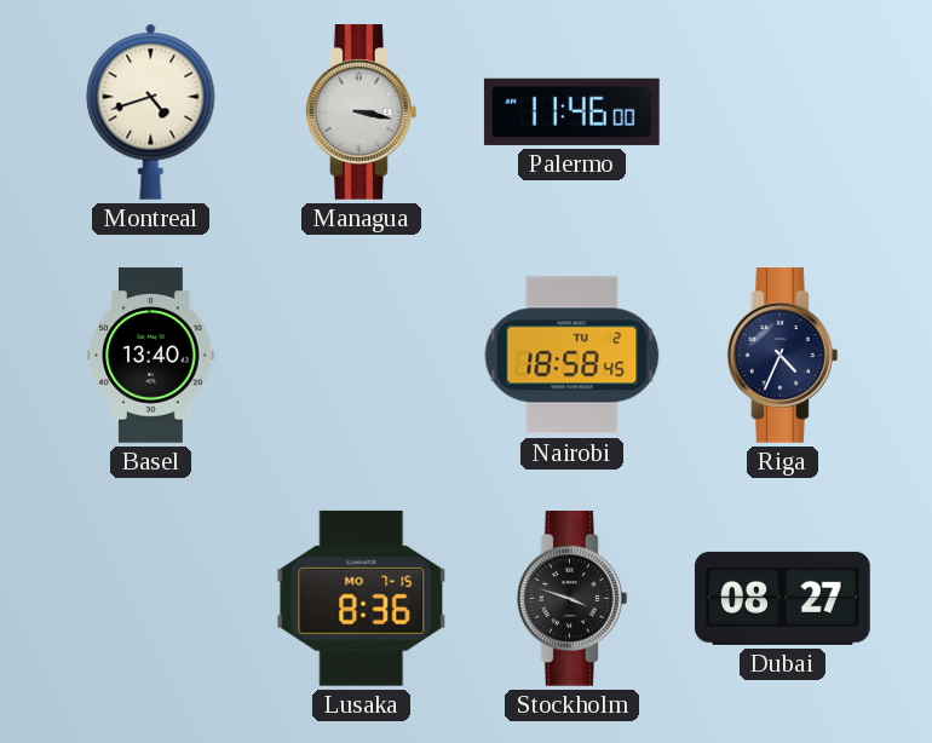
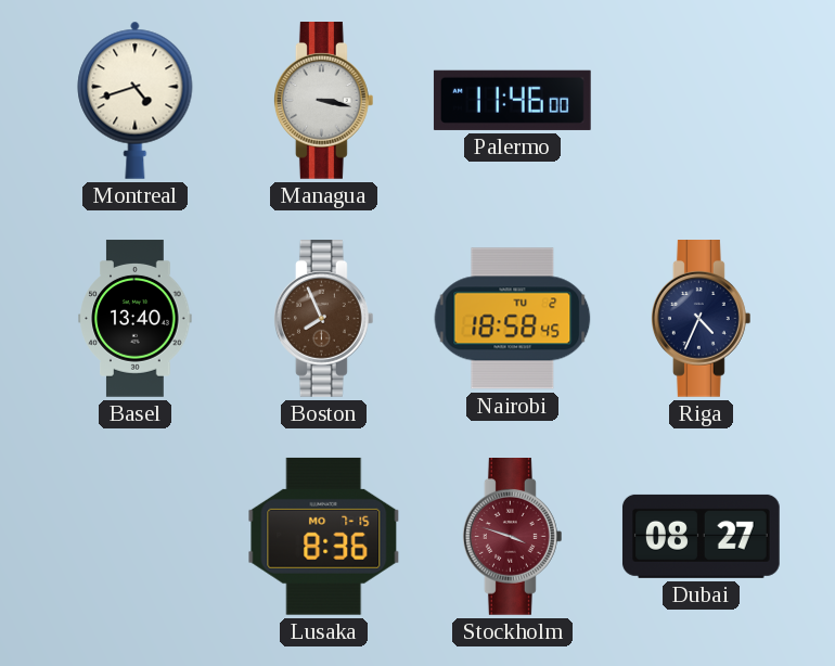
Boston: none -> 7:56
Stockholm dial: black -> burgundy
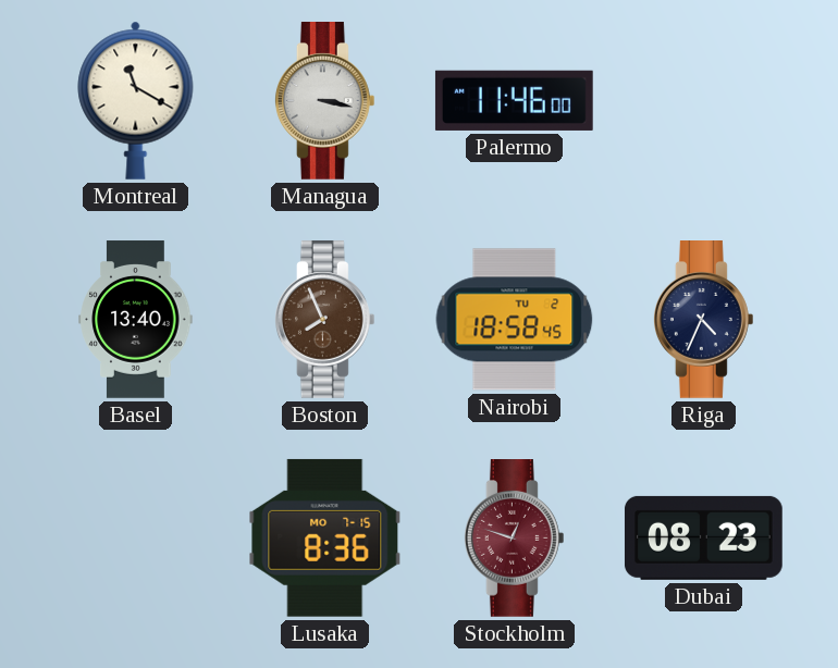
Montreal: 4:42 -> 11:20
Stockholm: 3:48 -> 12:48
Dubai: 08:27 -> 08:23
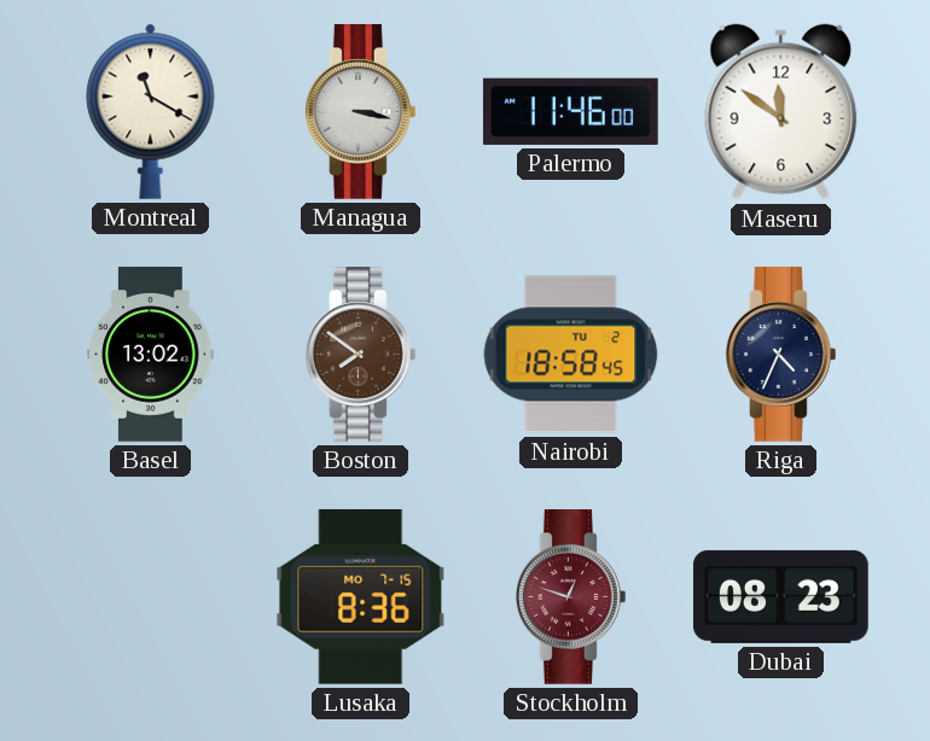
Maseru: none -> 11:51
Basel: 13:40 -> 13:02
Boston: 7:56 -> 7:51
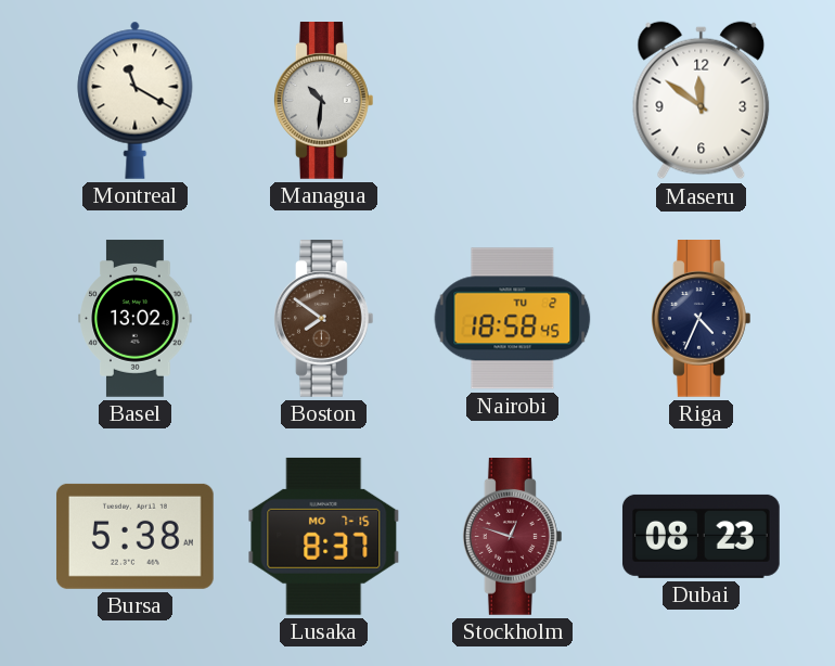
Managua: 3:17 -> 10:31
Palermo: 11:46 -> none
Bursa: none -> 5:38
Lusaka: 8:36 -> 8:37
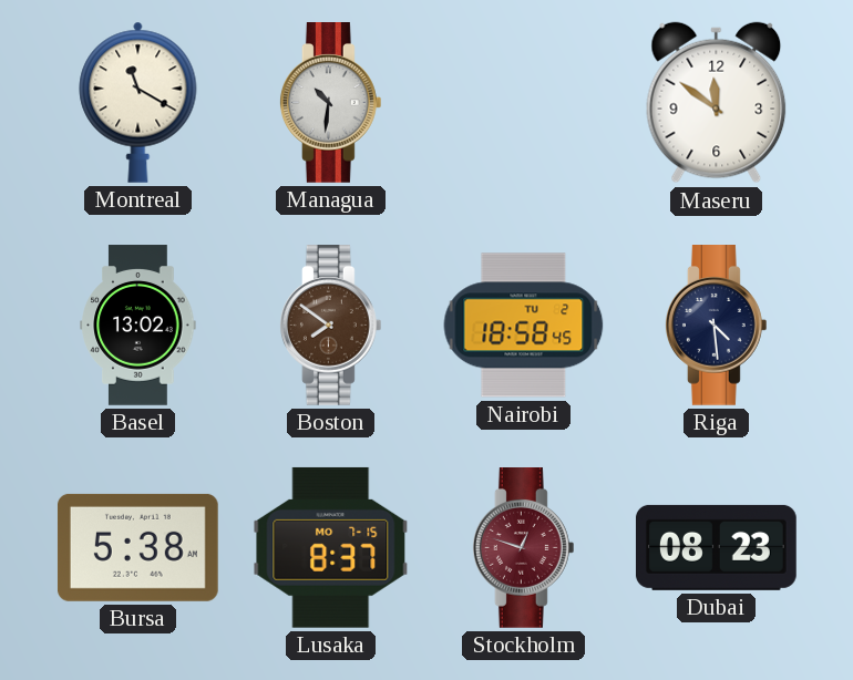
Riga: 4:34 -> 4:29
